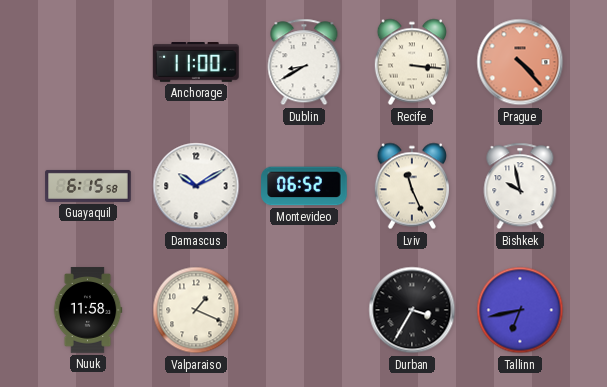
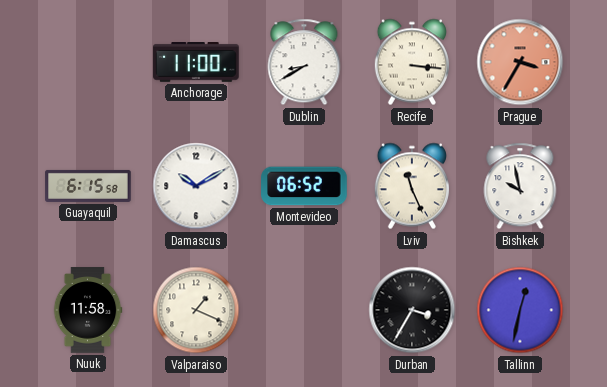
Prague: 4:23 -> 3:35
Tallinn: 6:43 -> 12:32
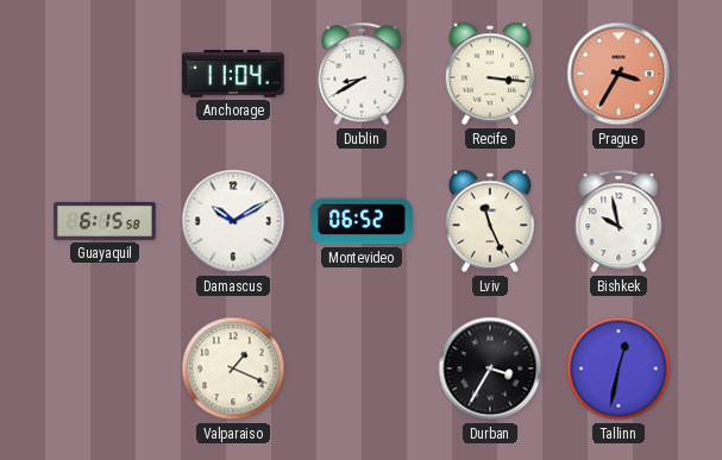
Anchorage: 11:00 -> 11:04
Nuuk: 11:58 -> none
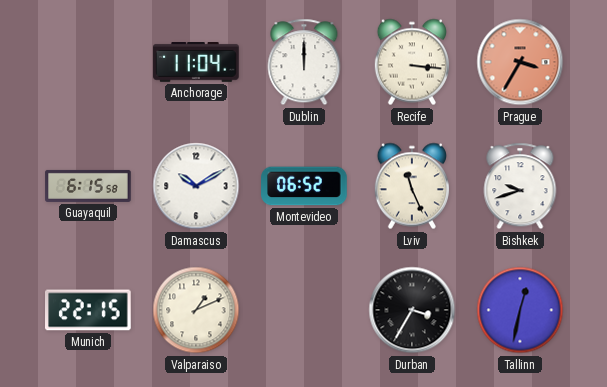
Dublin: 8:40 -> 12:00
Bishkek: 9:58 -> 9:42
Munich: none -> 22:15
Valparaiso: 1:19 -> 1:11
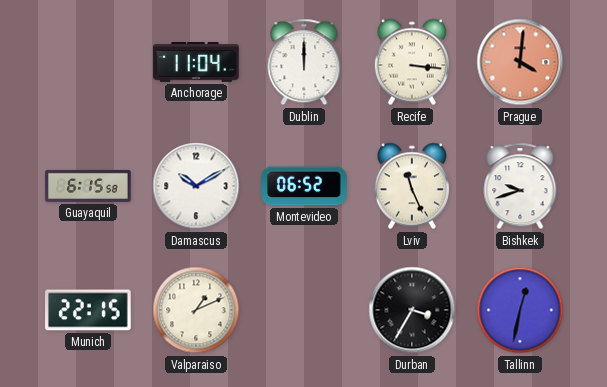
Prague: 3:35 -> 4:01
